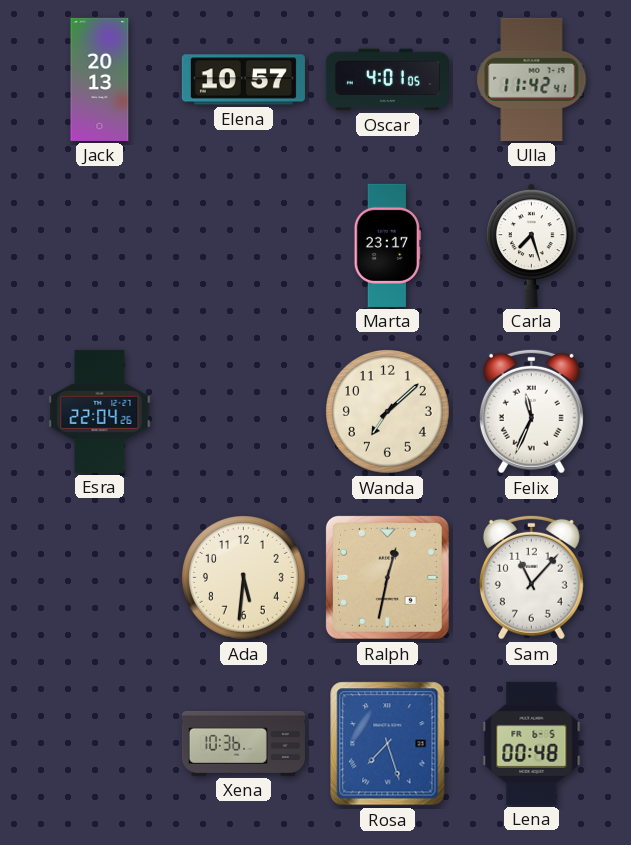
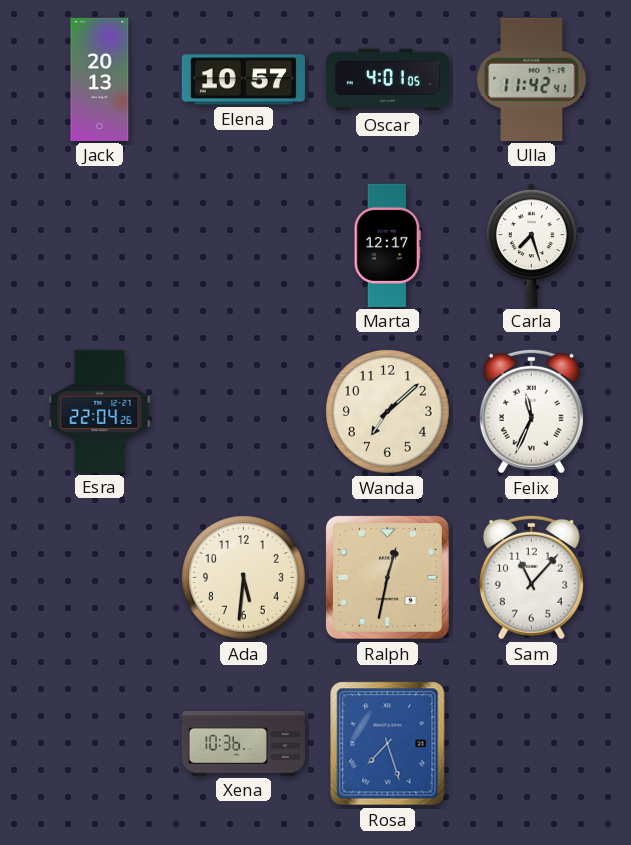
Marta: 23:17 -> 12:17
Lena: 00:48 -> none
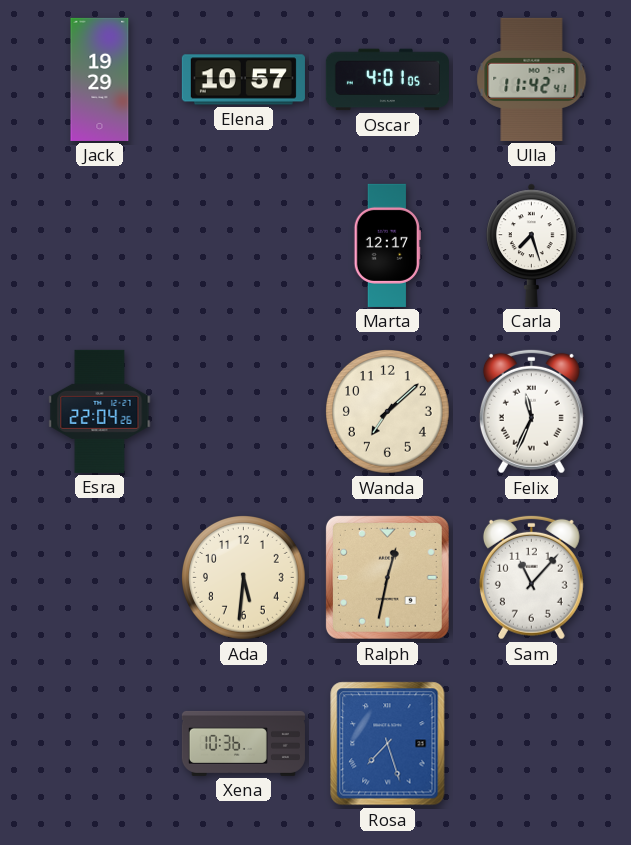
Jack: 20:13 -> 19:29
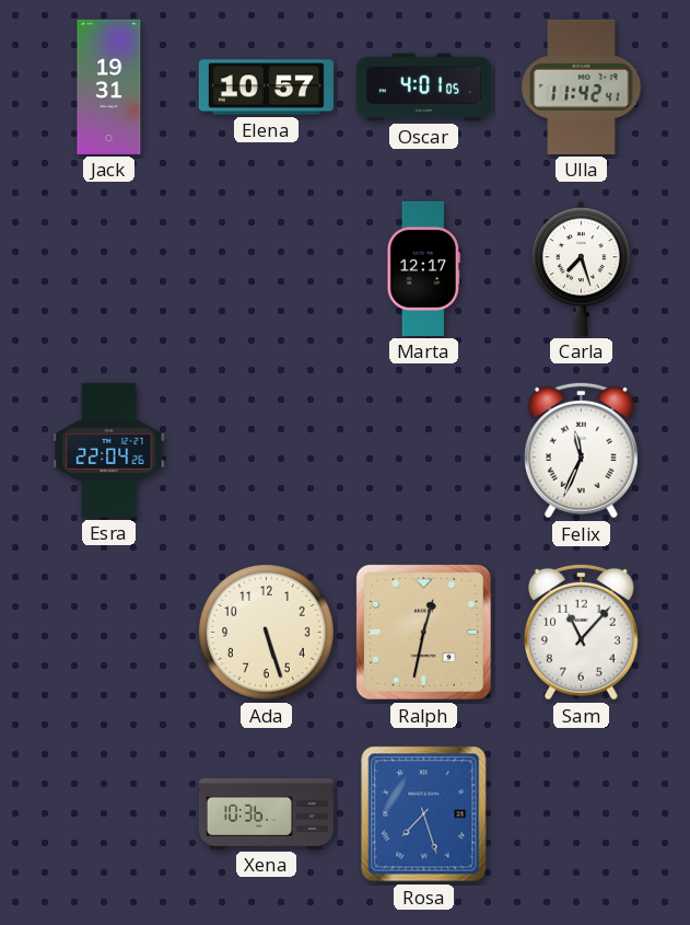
Jack: 19:29 -> 19:31
Wanda: 7:08 -> none
Ada: 5:31 -> 5:27
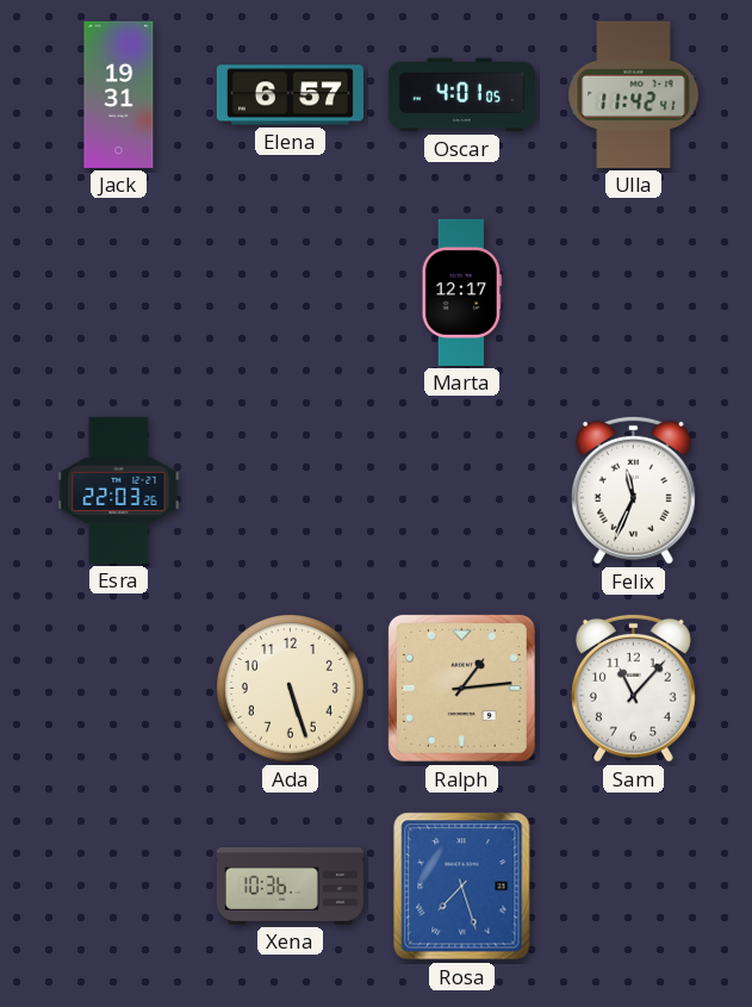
Elena: 10:57 -> 6:57
Carla: 7:27 -> none
Esra: 22:04 -> 22:03
Ralph: 12:32 -> 1:14
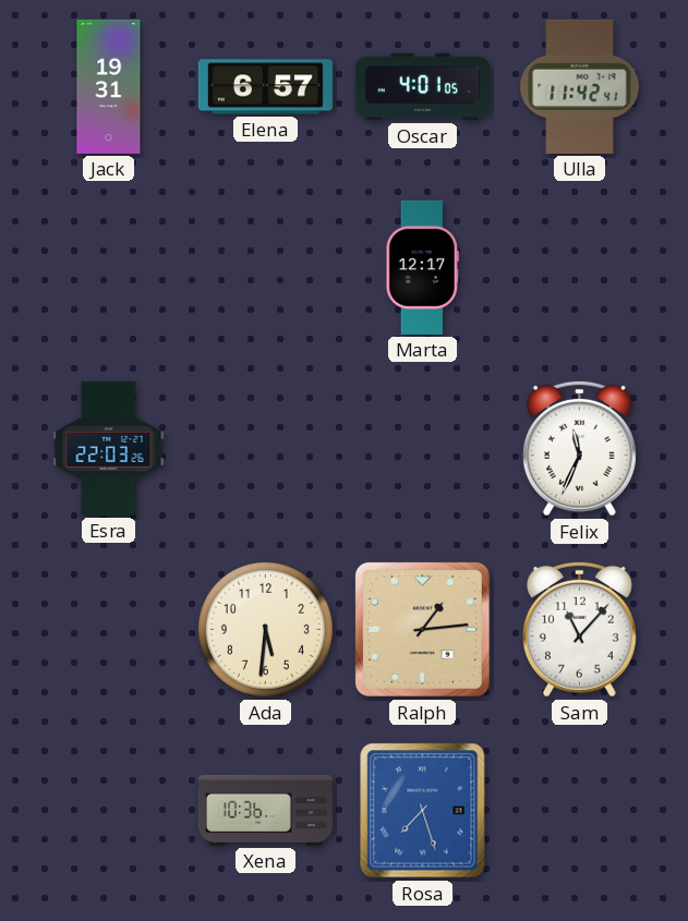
Ada: 5:27 -> 5:31
